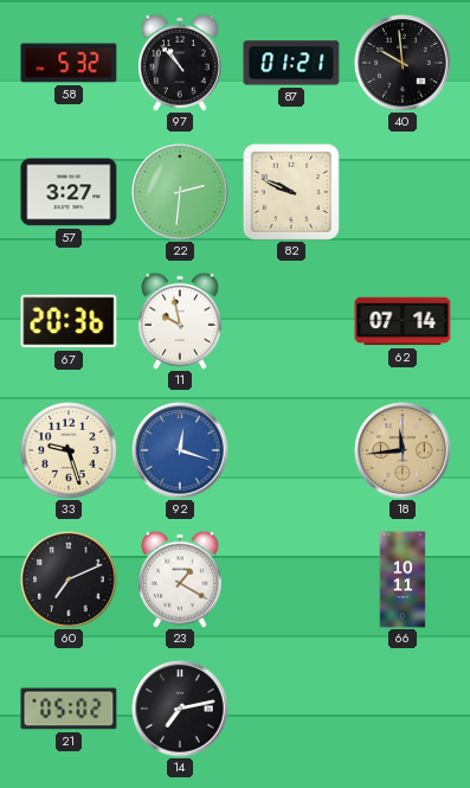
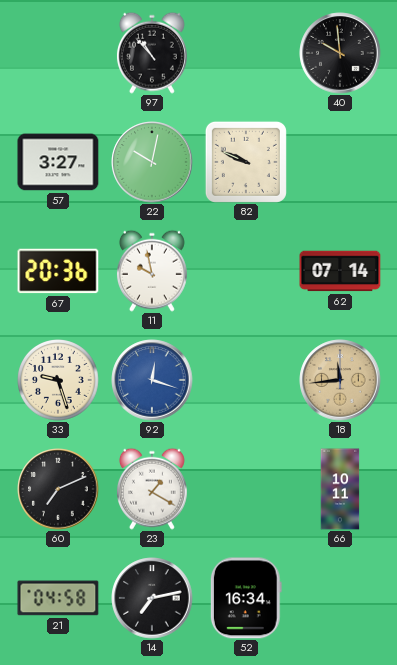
58: 5:32 -> none
87: 01:21 -> none
22: 2:31 -> 10:02
21: 05:02 -> 04:58
52: none -> 16:34
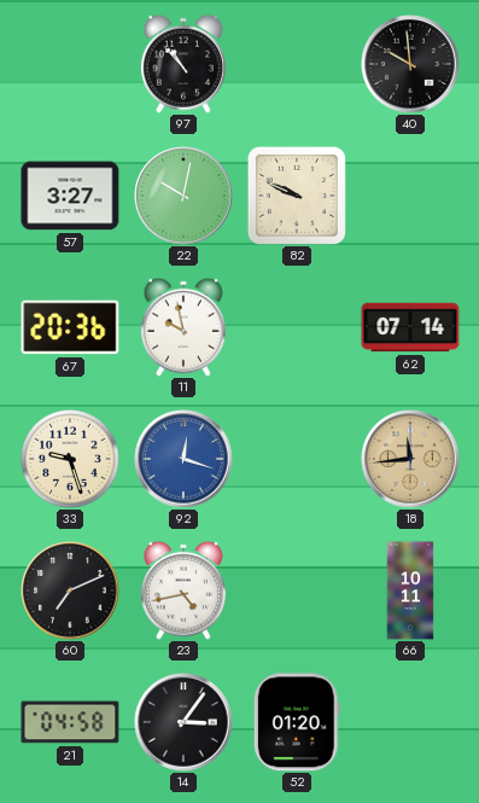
23: 1:20 -> 4:43
14: 7:13 -> 3:06
52: 16:34 -> 01:20
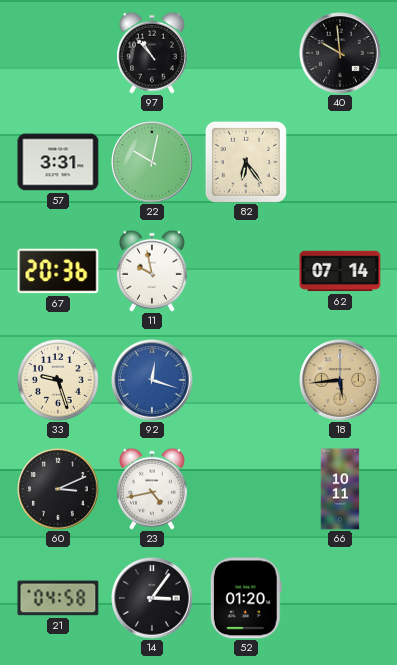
57: 3:27 -> 3:31
82: 9:49 -> 6:24
18: 11:44 -> 5:44
60: 7:11 -> 3:11
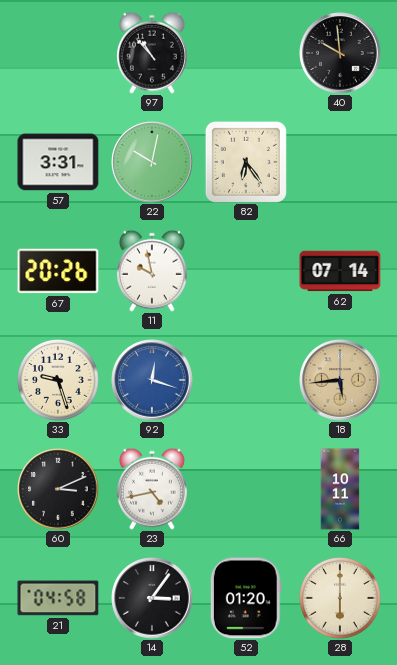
67: 20:36 -> 20:26
28: none -> 6:00
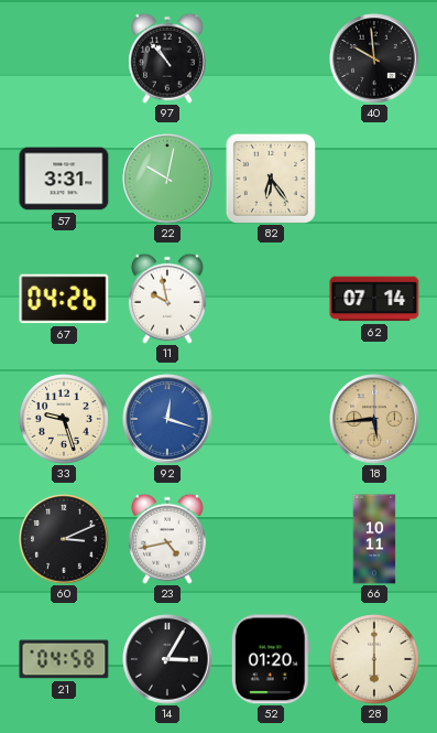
67: 20:26 -> 04:26
14: 3:06 -> 3:05
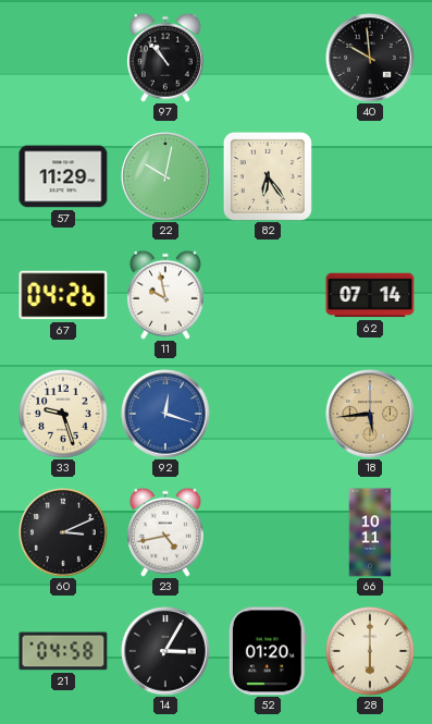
57: 3:31 -> 11:29
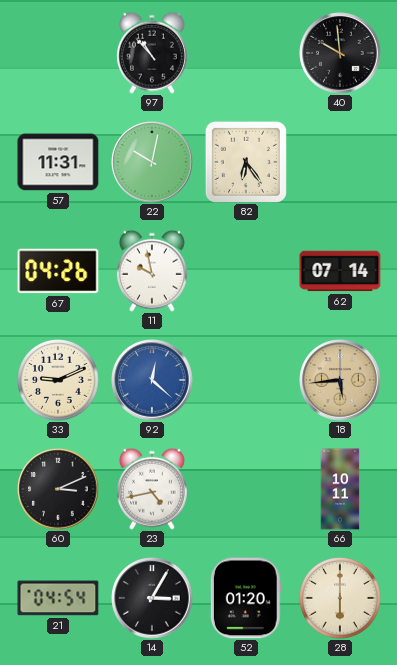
57: 11:29 -> 11:31
33: 9:27 -> 9:11
92: 12:18 -> 12:22
21: 04:58 -> 04:54
